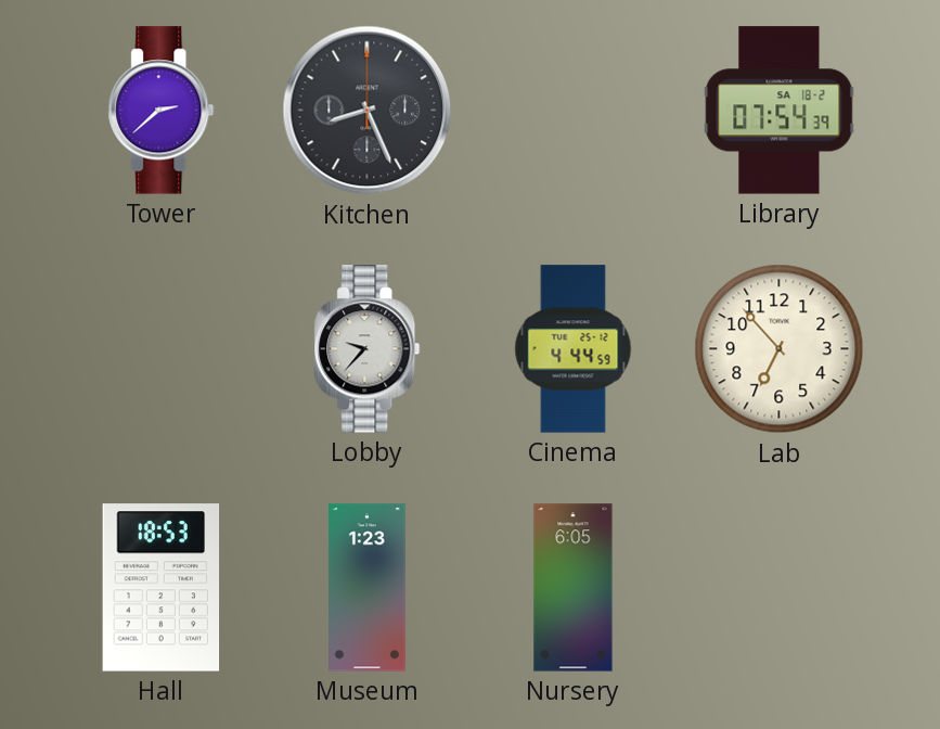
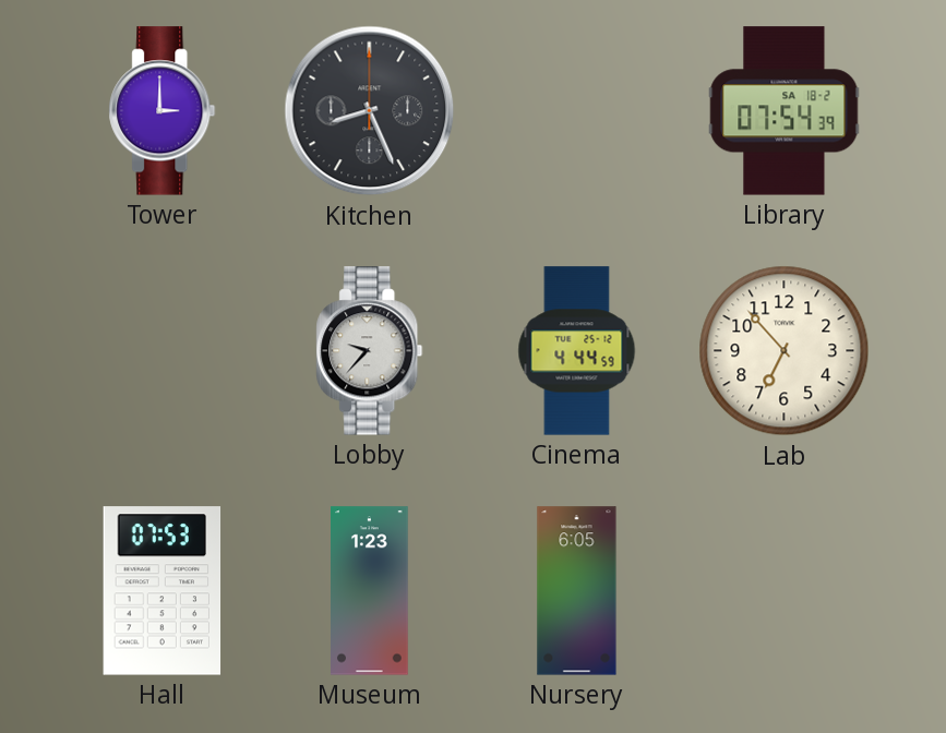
Tower: 2:38 -> 3:00
Hall: 18:53 -> 07:53
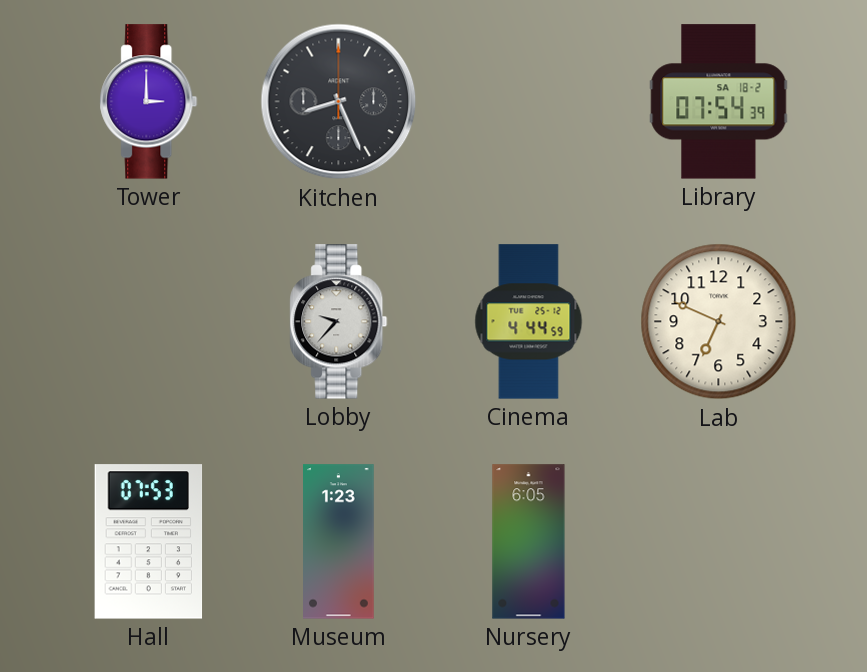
Lab: 6:53 -> 6:49
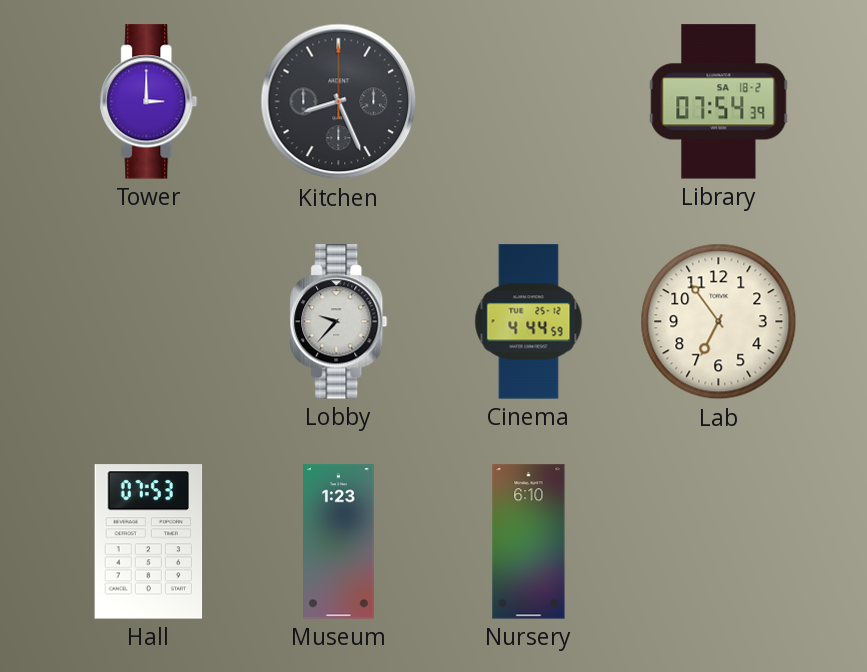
Lab: 6:49 -> 6:54
Nursery: 6:05 -> 6:10
